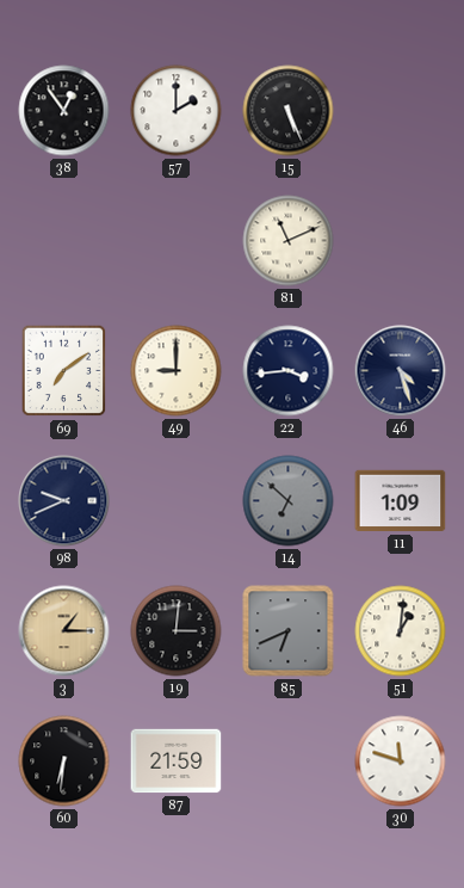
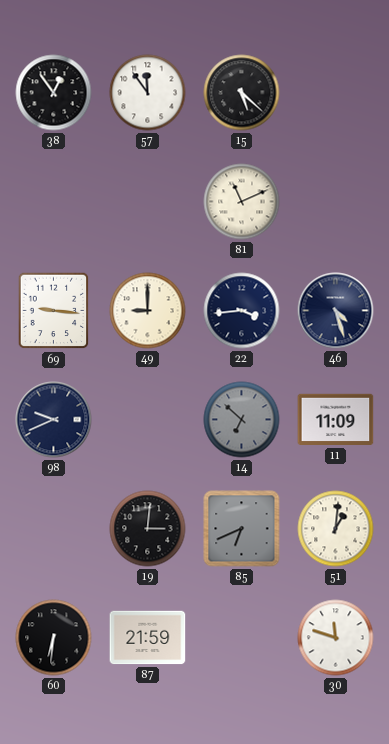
57: 2:00 -> 11:54
15: 5:26 -> 5:22
69: 7:09 -> 9:16
11: 1:09 -> 11:09
3: 1:15 -> none
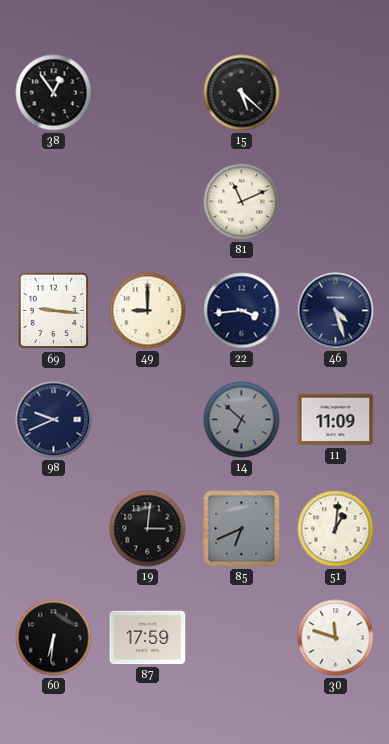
57: 11:54 -> none
87: 21:59 -> 17:59
